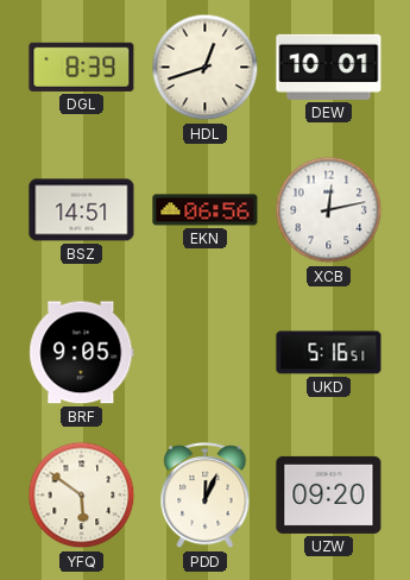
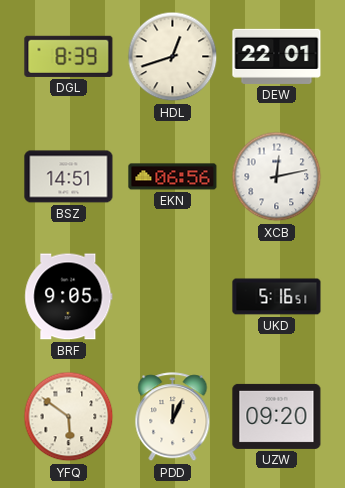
DEW: 10:01 -> 22:01
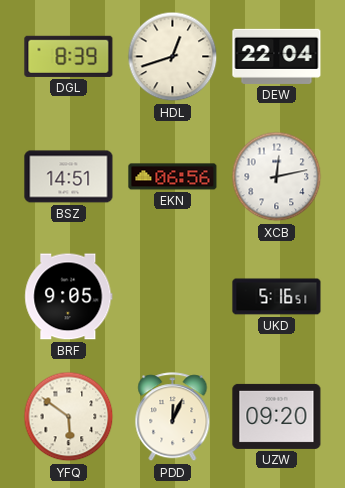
DEW: 22:01 -> 22:04
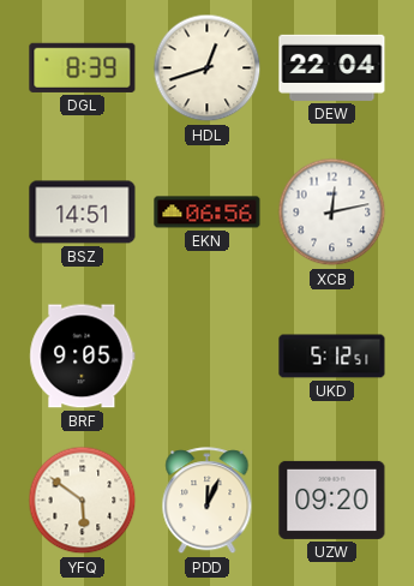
UKD: 5:16 -> 5:12
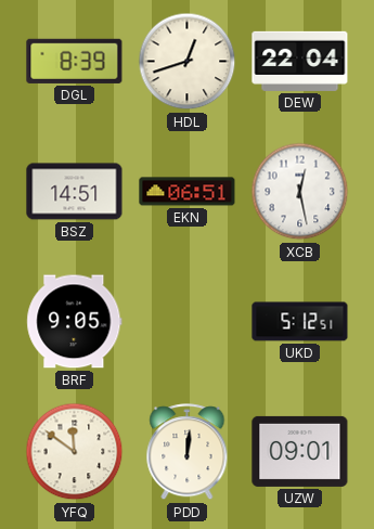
EKN: 06:56 -> 06:51
XCB: 12:13 -> 12:28
YFQ: 5:51 -> 11:51
PDD: 12:04 -> 12:01
UZW: 09:20 -> 09:01
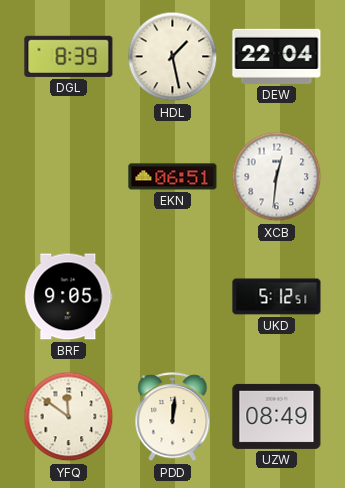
HDL: 12:42 -> 1:28
BSZ: 14:51 -> none
XCB: 12:28 -> 12:31
UZW: 09:01 -> 08:49
